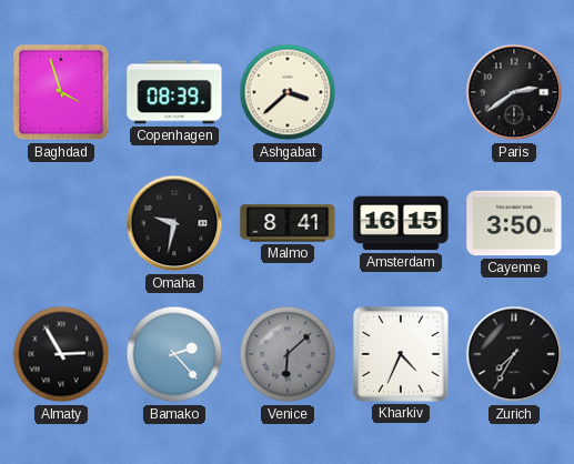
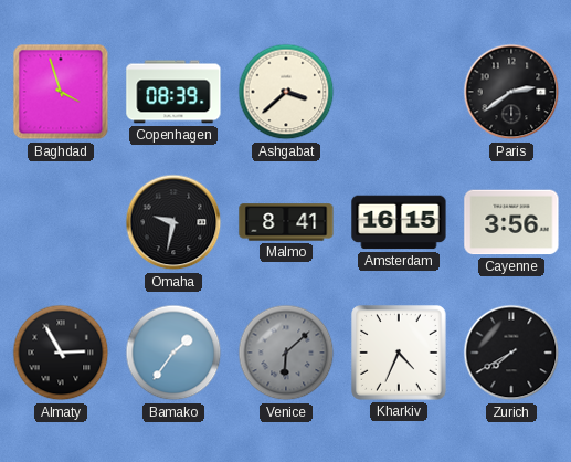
Cayenne: 3:50 -> 3:56
Bamako: 2:23 -> 1:36
Zurich: 7:35 -> 7:40
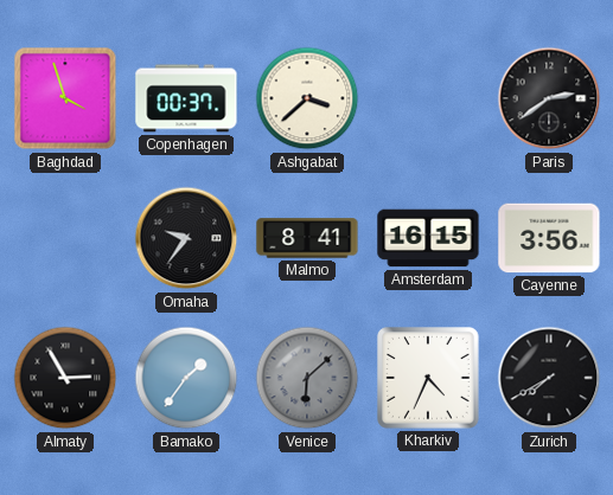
Copenhagen: 08:39 -> 00:37
Omaha: 9:32 -> 9:36
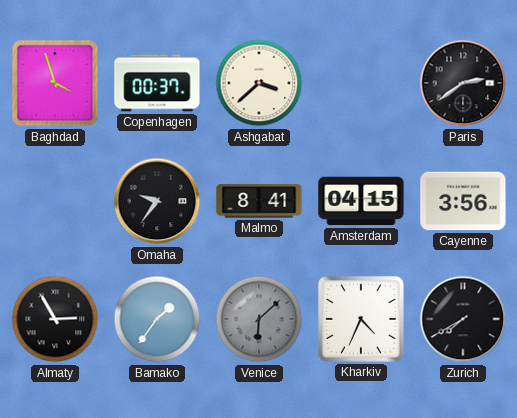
Amsterdam: 16:15 -> 04:15
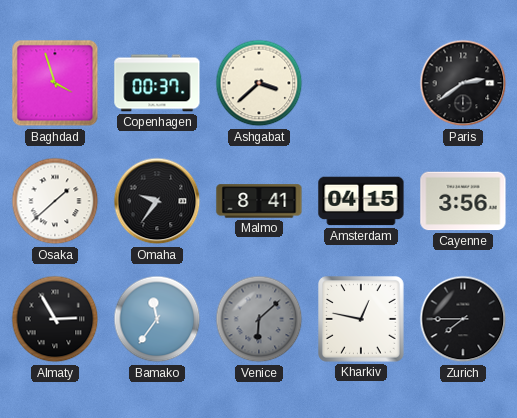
Osaka: none -> 1:38
Bamako: 1:36 -> 11:36
Kharkiv: 4:34 -> 12:47
Zurich: 7:40 -> 7:45
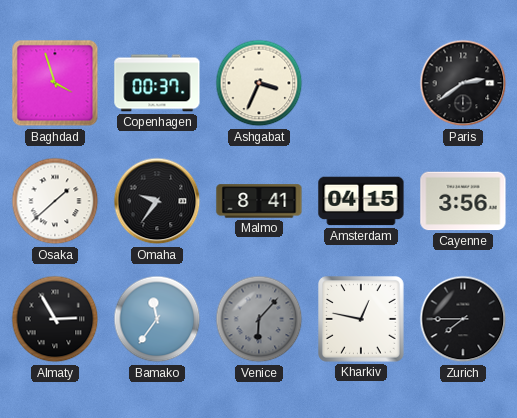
Ashgabat: 3:38 -> 3:34
Venice: 6:08 -> 6:07
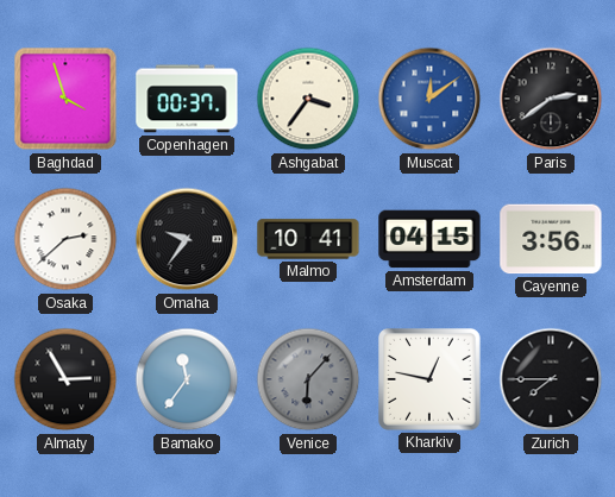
Ashgabat: 3:34 -> 3:36
Muscat: none -> 12:09
Osaka: 1:38 -> 2:38
Malmo: 8:41 -> 10:41
